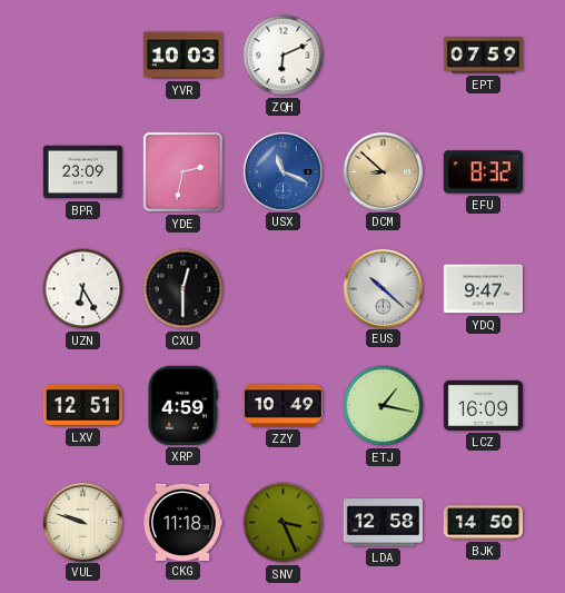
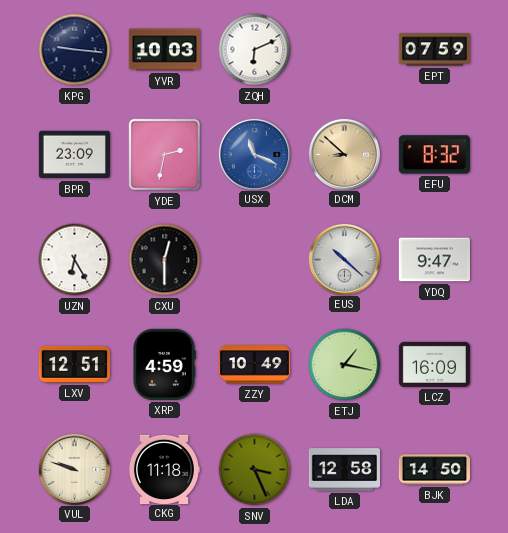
KPG: none -> 9:16
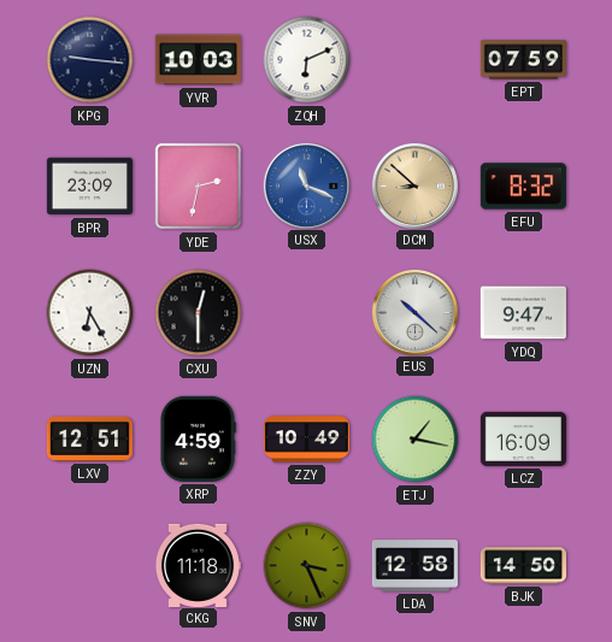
VUL: 9:48 -> none
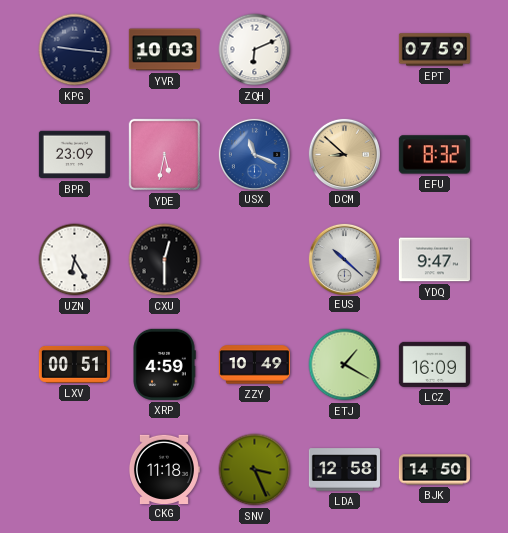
YDE: 2:32 -> 5:32
LXV: 12:51 -> 00:51
ETJ: 1:17 -> 1:20
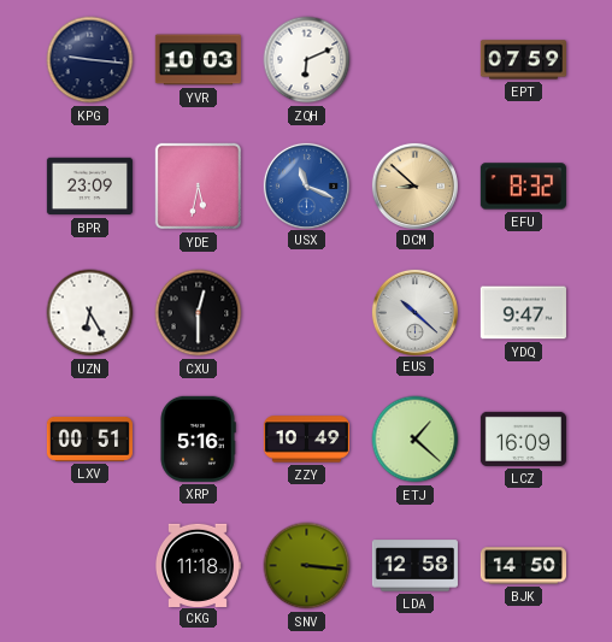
XRP: 4:59 -> 5:16
ETJ: 1:20 -> 1:22
SNV: 3:26 -> 3:16
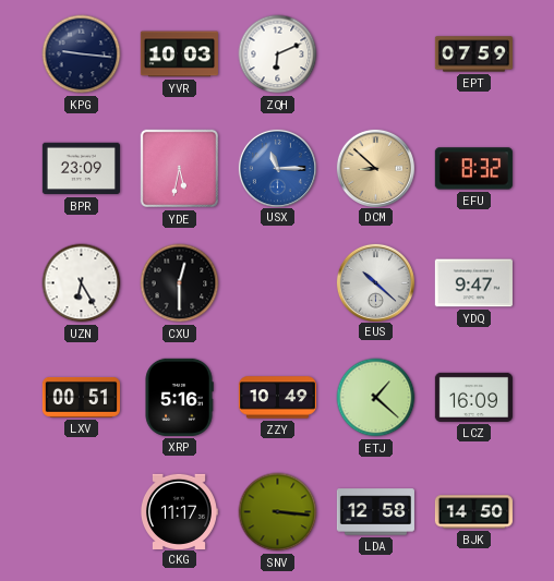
USX: 11:19 -> 11:15
CKG: 11:18 -> 11:17
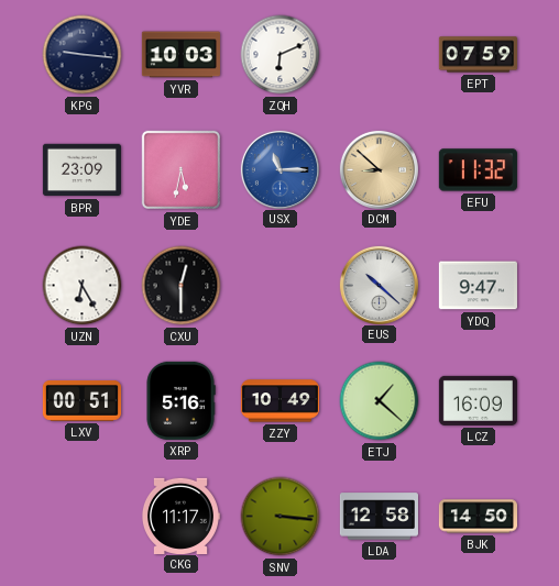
EFU: 8:32 -> 11:32
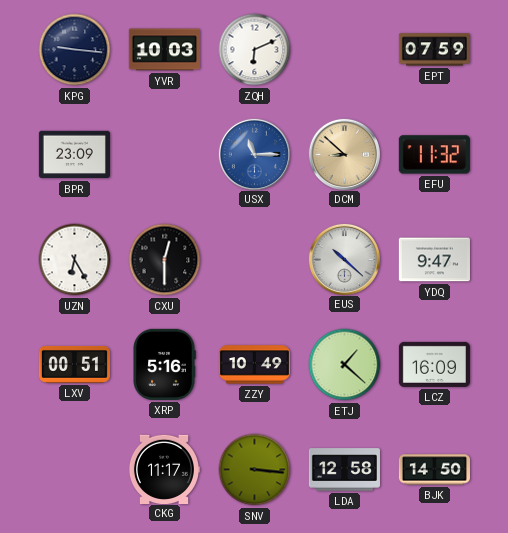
YDE: 5:32 -> none
